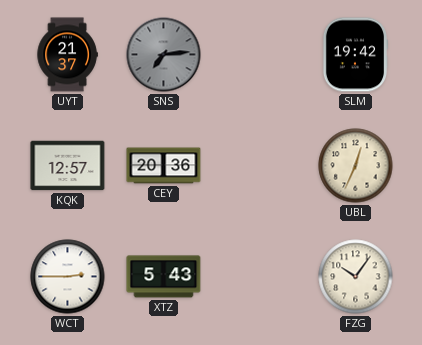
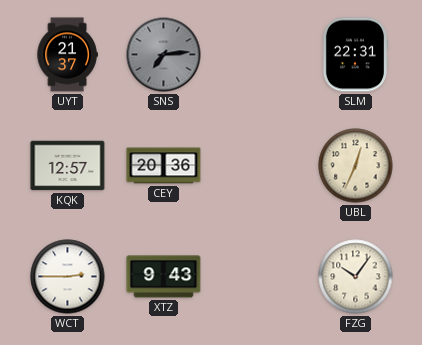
SLM: 19:42 -> 22:31
XTZ: 5:43 -> 9:43
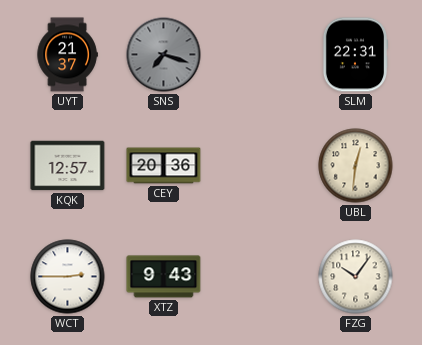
SNS: 7:14 -> 7:18
UBL: 12:34 -> 12:31
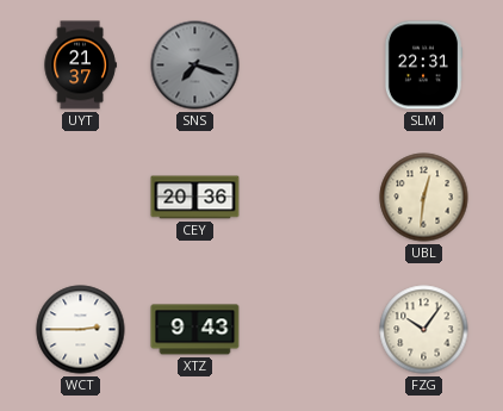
KQK: 12:57 -> none
